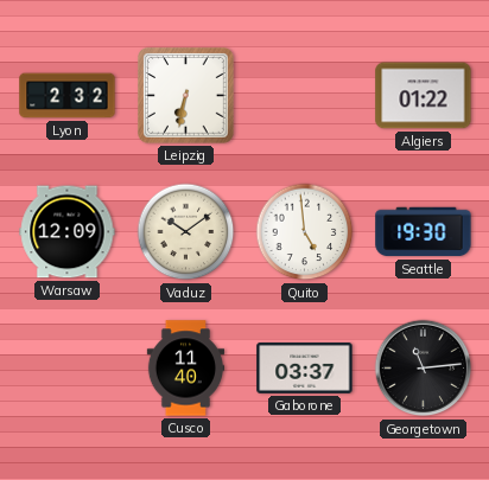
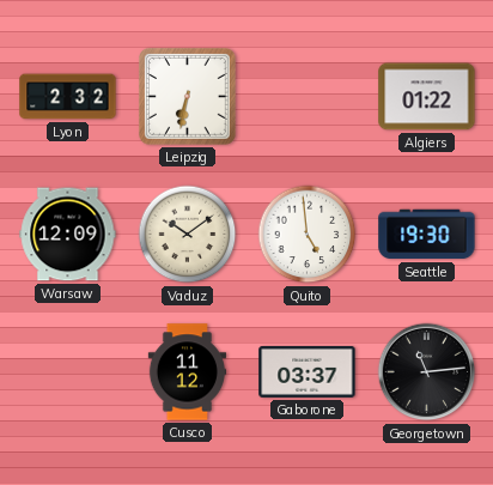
Cusco: 11:40 -> 11:12
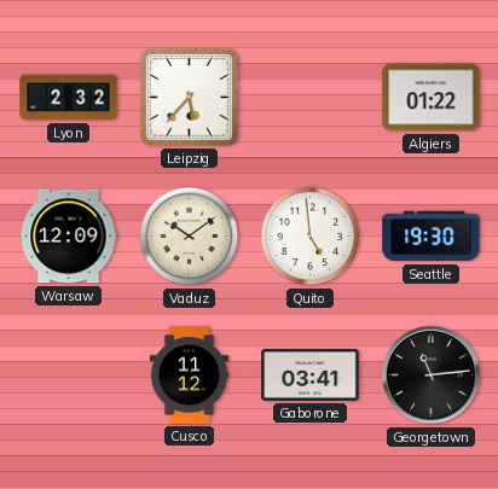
Leipzig: 6:32 -> 5:37
Gaborone: 03:37 -> 03:41
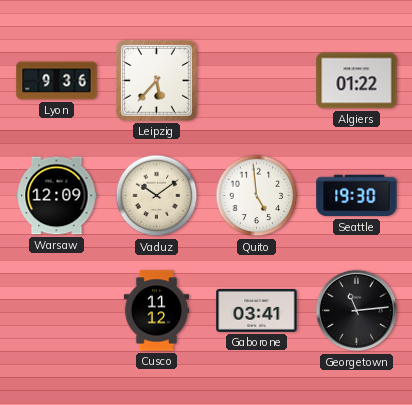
Lyon: 2:32 -> 9:36
